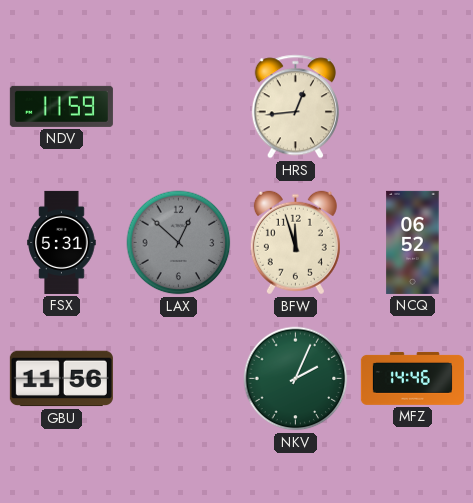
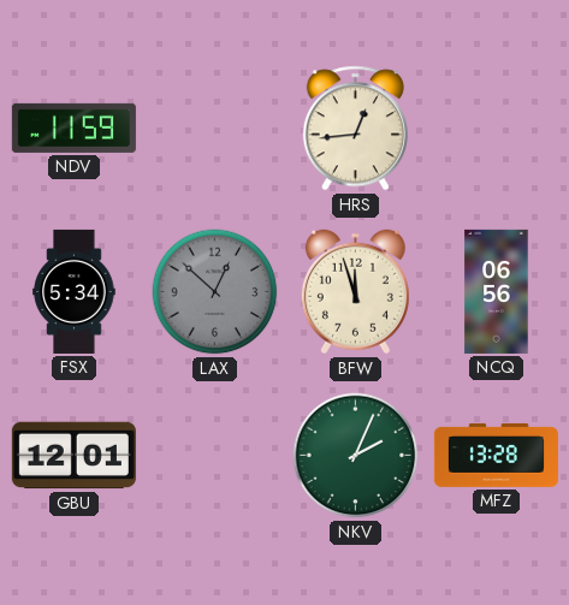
FSX: 5:31 -> 5:34
NCQ: 06:52 -> 06:56
GBU: 11:56 -> 12:01
MFZ: 14:46 -> 13:28
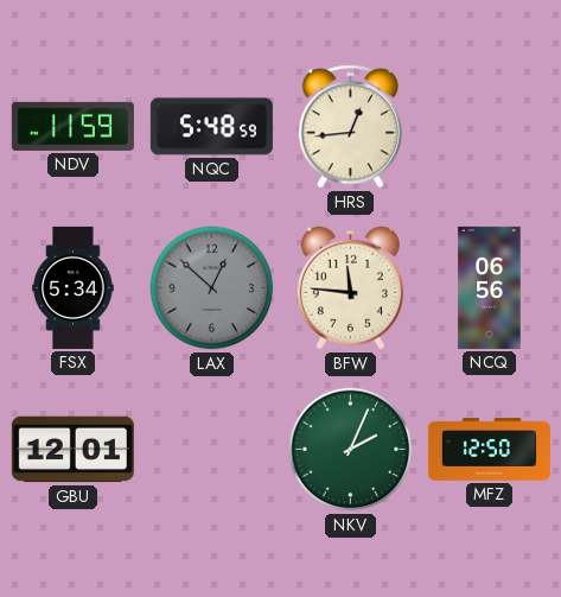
NQC: none -> 5:48
BFW: 11:57 -> 11:46
MFZ: 13:28 -> 12:50
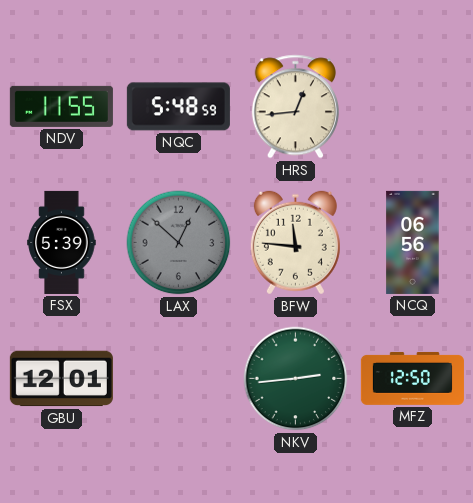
NDV: 11:59 -> 11:55
FSX: 5:34 -> 5:39
NKV: 2:04 -> 2:44
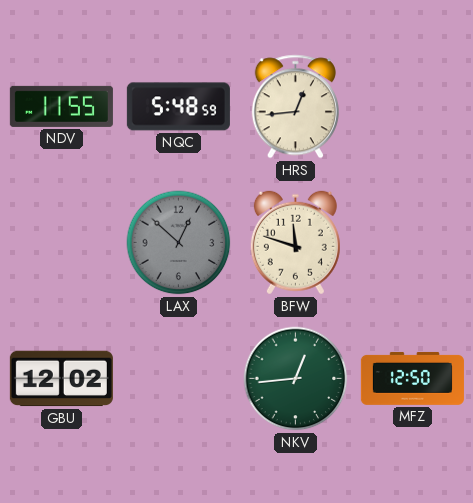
FSX: 5:39 -> none
BFW: 11:46 -> 11:48
NCQ: 06:56 -> none
GBU: 12:01 -> 12:02
NKV: 2:44 -> 12:44
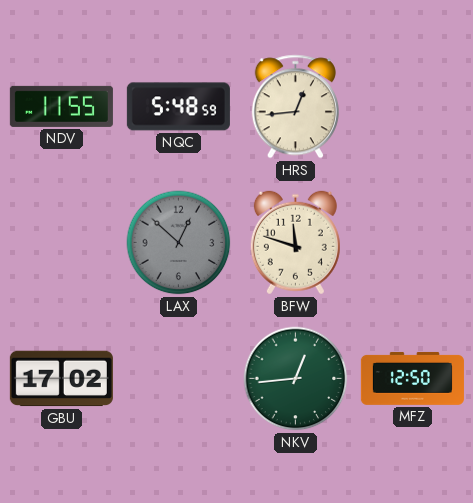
GBU: 12:02 -> 17:02
